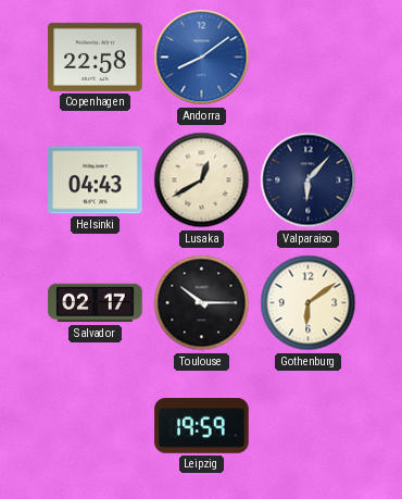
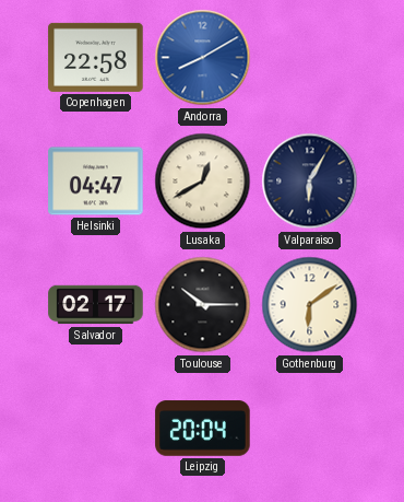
Andorra: 8:09 -> 8:10
Helsinki: 04:43 -> 04:47
Valparaiso: 6:07 -> 6:05
Leipzig: 19:59 -> 20:04
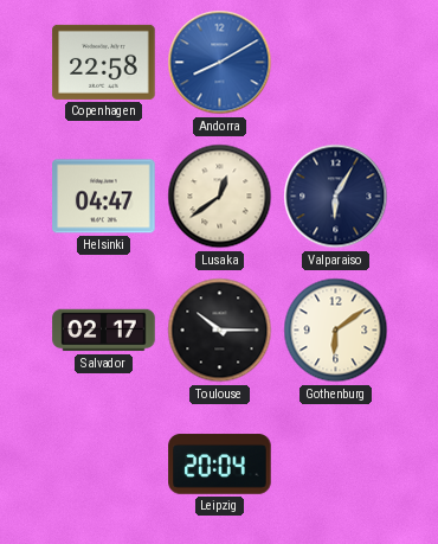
Lusaka: 12:40 -> 12:39
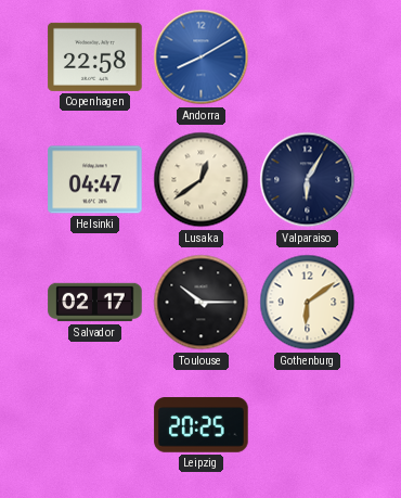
Leipzig: 20:04 -> 20:25
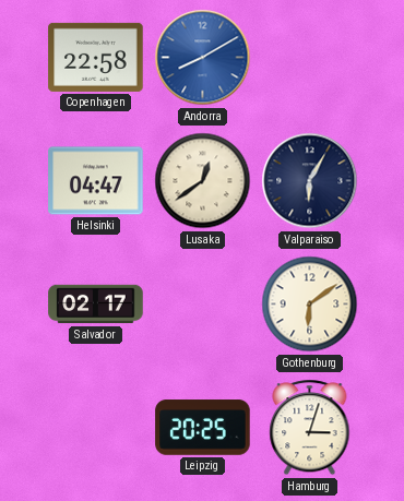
Toulouse: 10:15 -> none
Hamburg: none -> 3:03
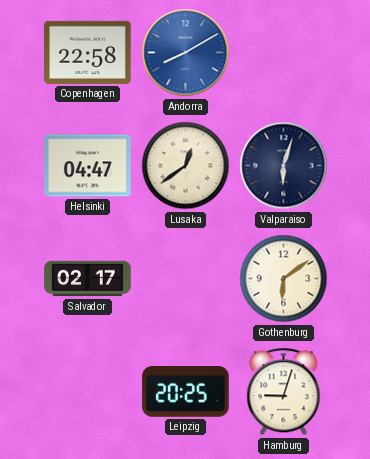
Valparaiso: 6:05 -> 6:03
Hamburg: 3:03 -> 9:03
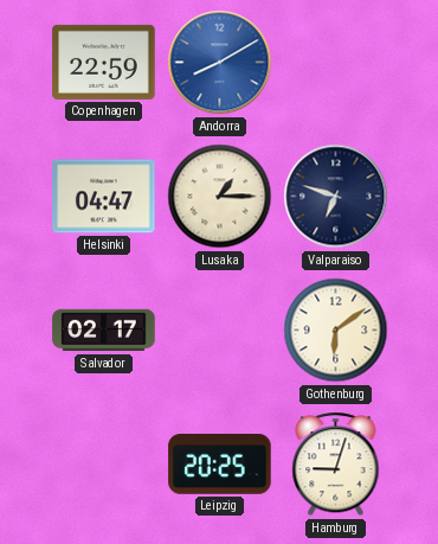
Copenhagen: 22:58 -> 22:59
Lusaka: 12:39 -> 1:15
Valparaiso: 6:03 -> 6:48
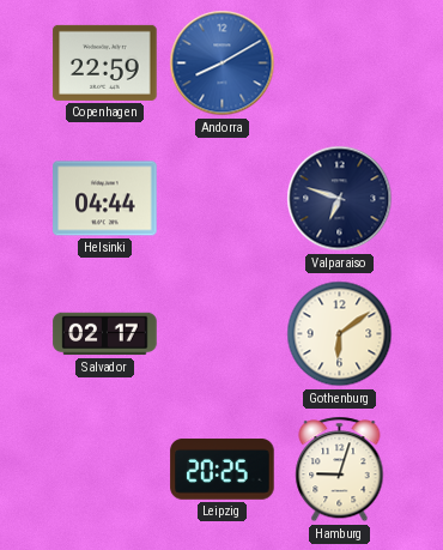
Helsinki: 04:47 -> 04:44
Lusaka: 1:15 -> none
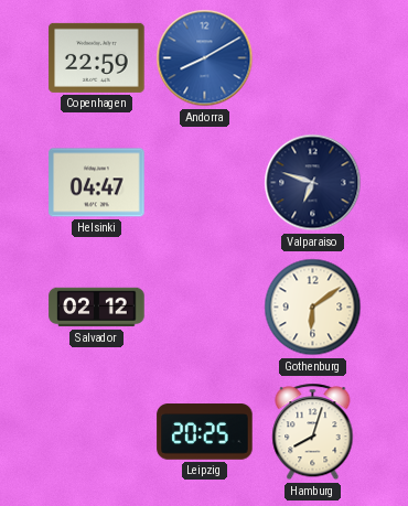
Helsinki: 04:44 -> 04:47
Salvador: 02:17 -> 02:12
Hamburg: 9:03 -> 8:03
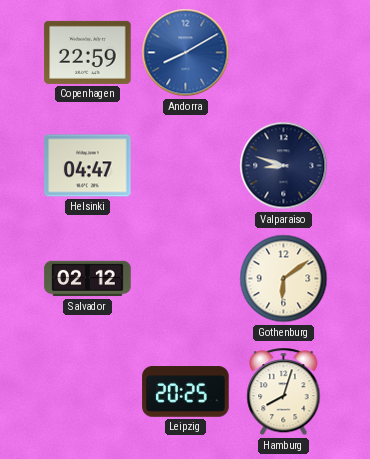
Valparaiso: 6:48 -> 8:48
